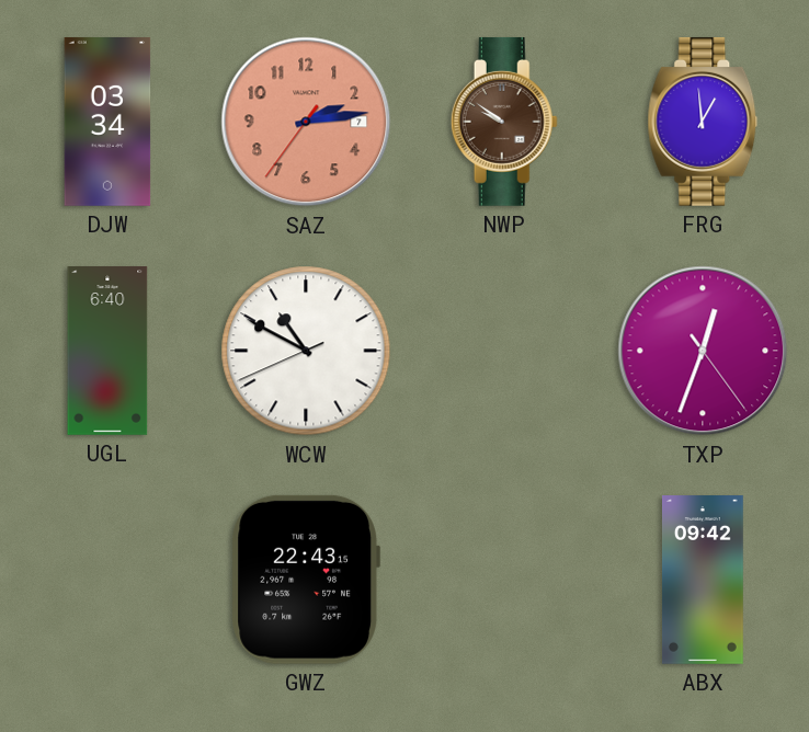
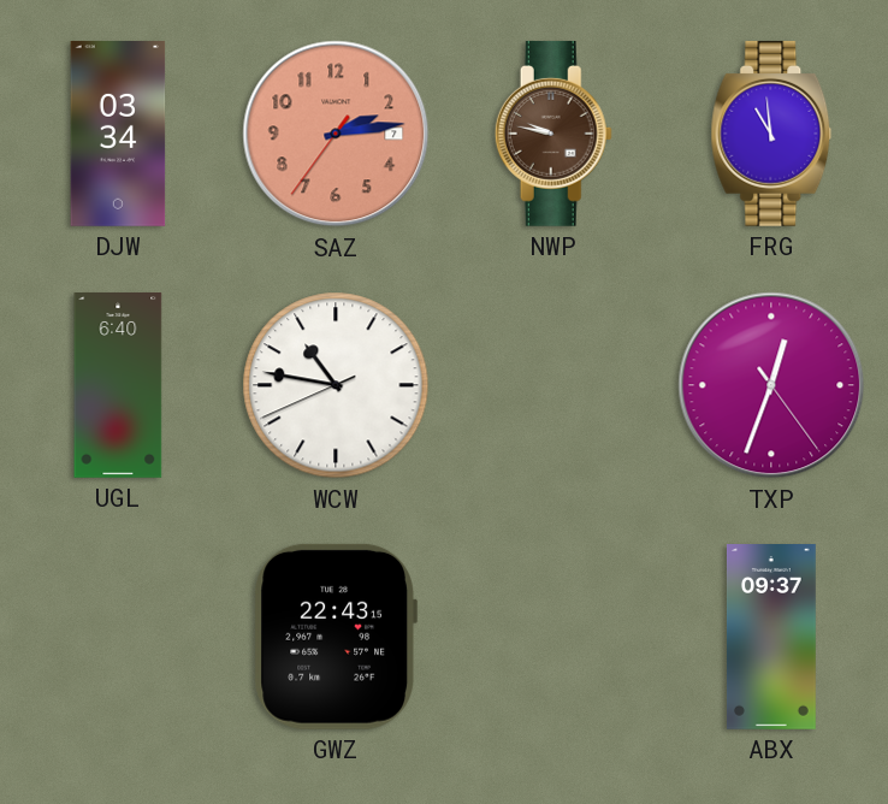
NWP: 9:51 -> 9:47
FRG: 12:59 -> 10:59
WCW: 10:49 -> 10:46
ABX: 09:42 -> 09:37
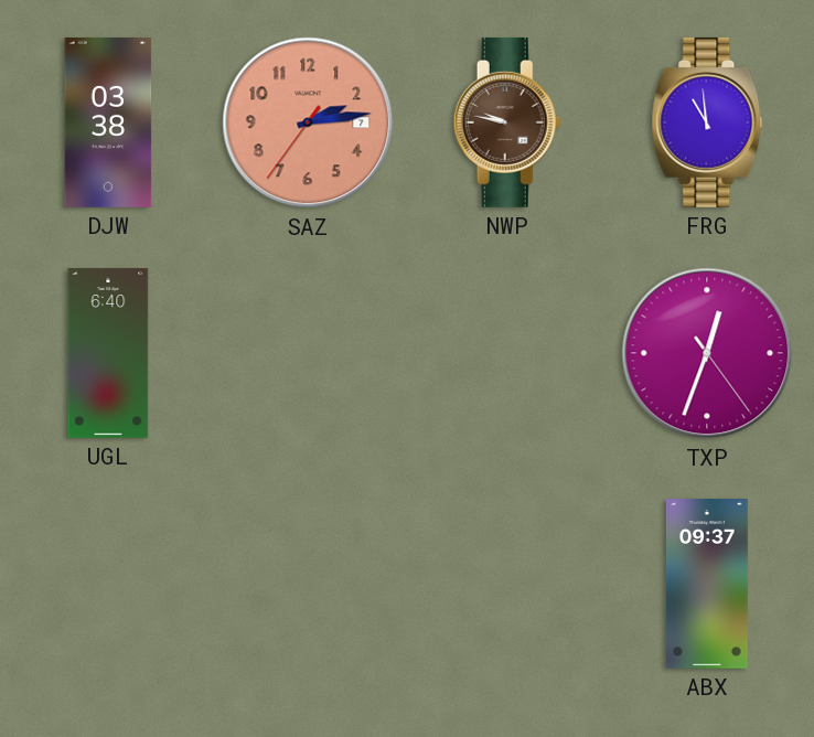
DJW: 03:34 -> 03:38
WCW: 10:46 -> none
GWZ: 22:43 -> none
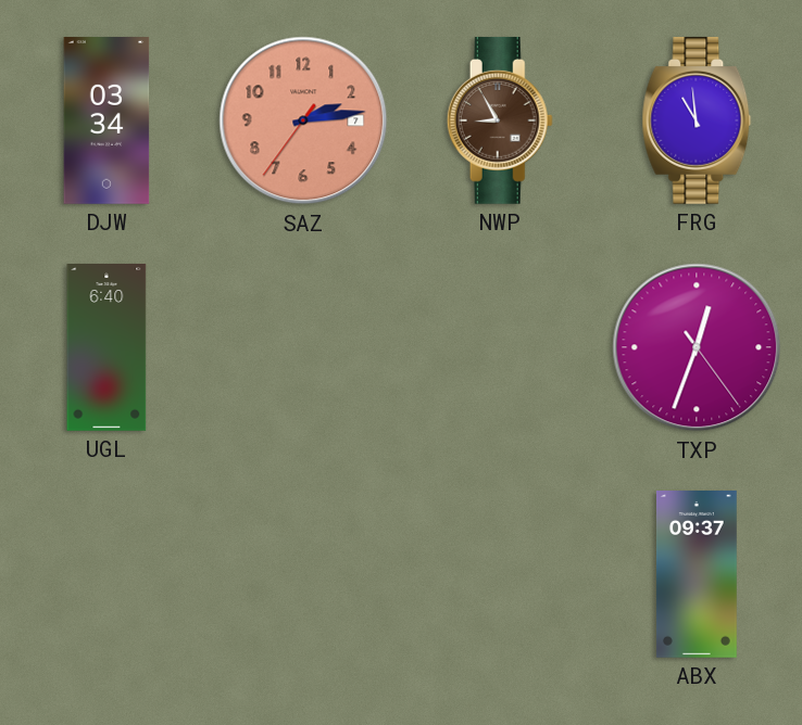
DJW: 03:38 -> 03:34
NWP: 9:47 -> 8:55
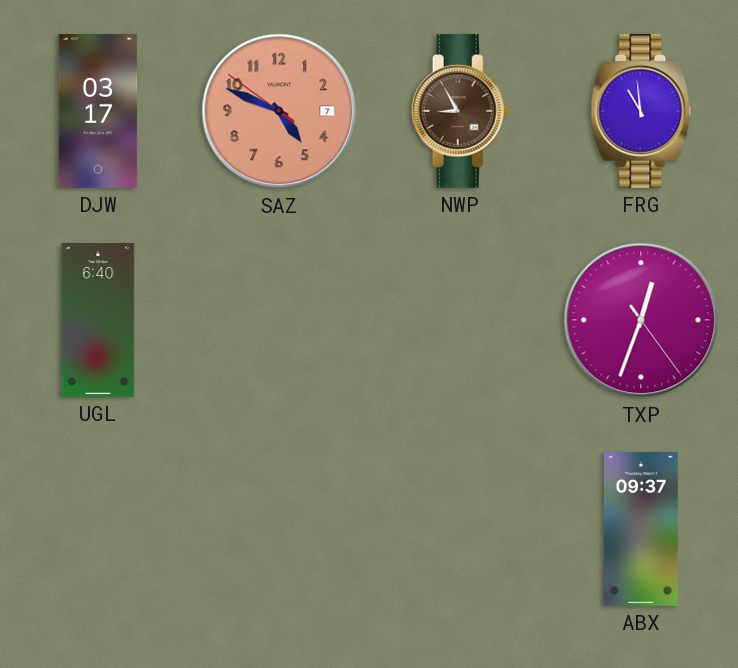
DJW: 03:34 -> 03:17
SAZ: 2:13 -> 4:48
